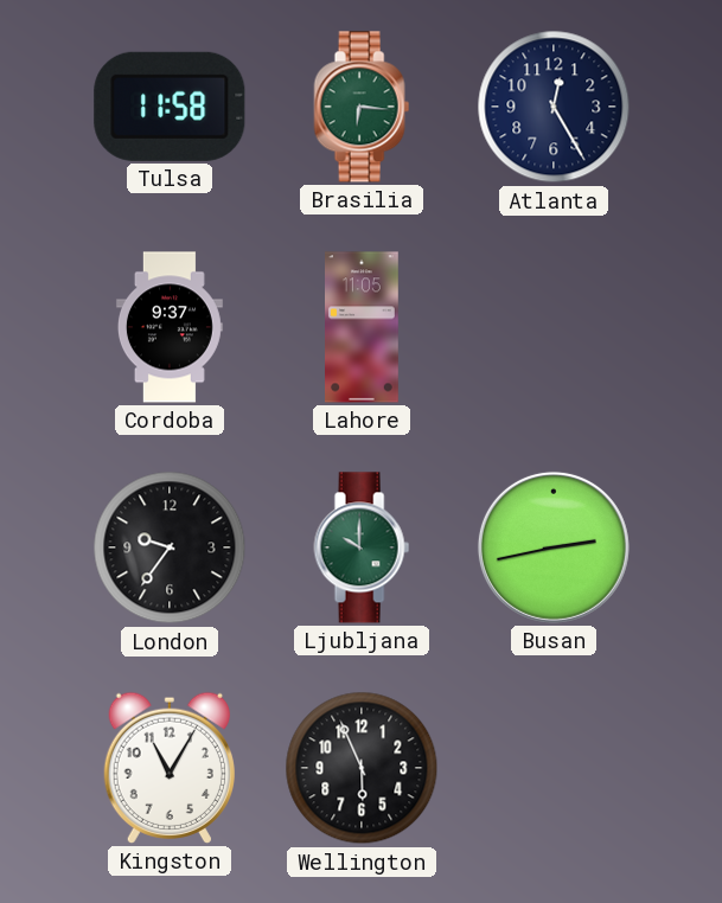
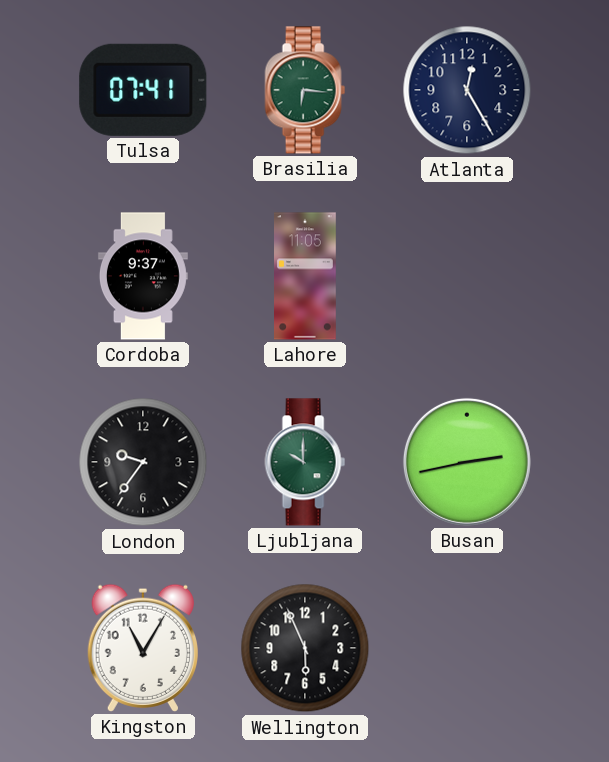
Tulsa: 11:58 -> 07:41
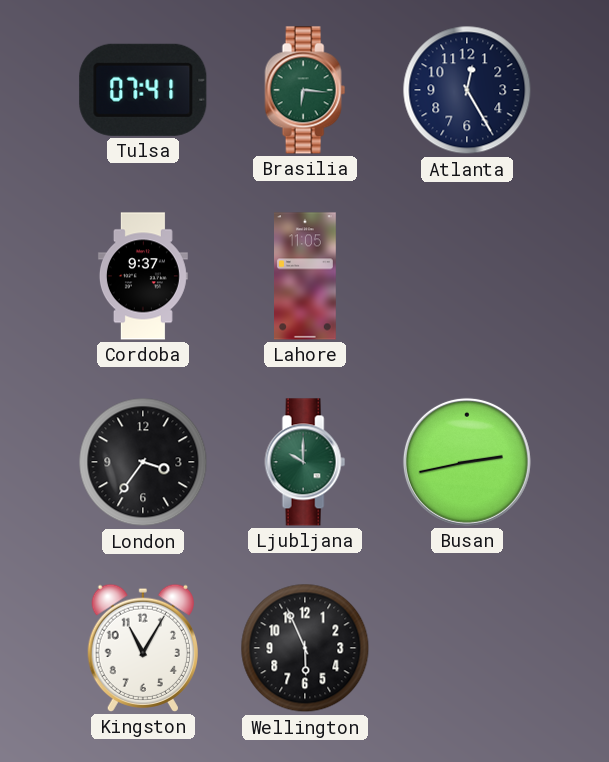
London: 9:36 -> 3:36
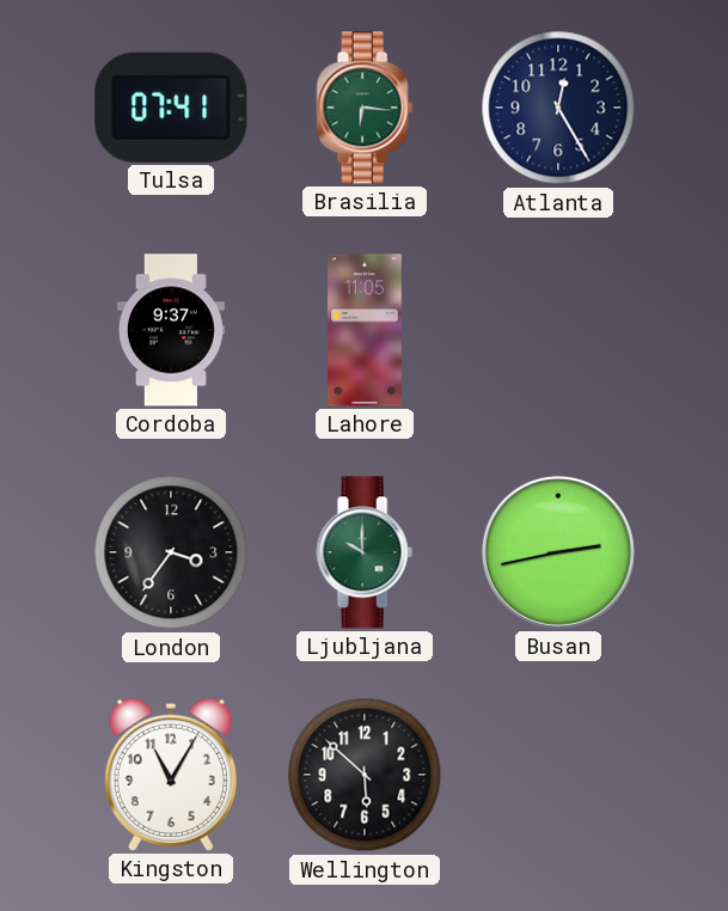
Wellington: 5:56 -> 5:52
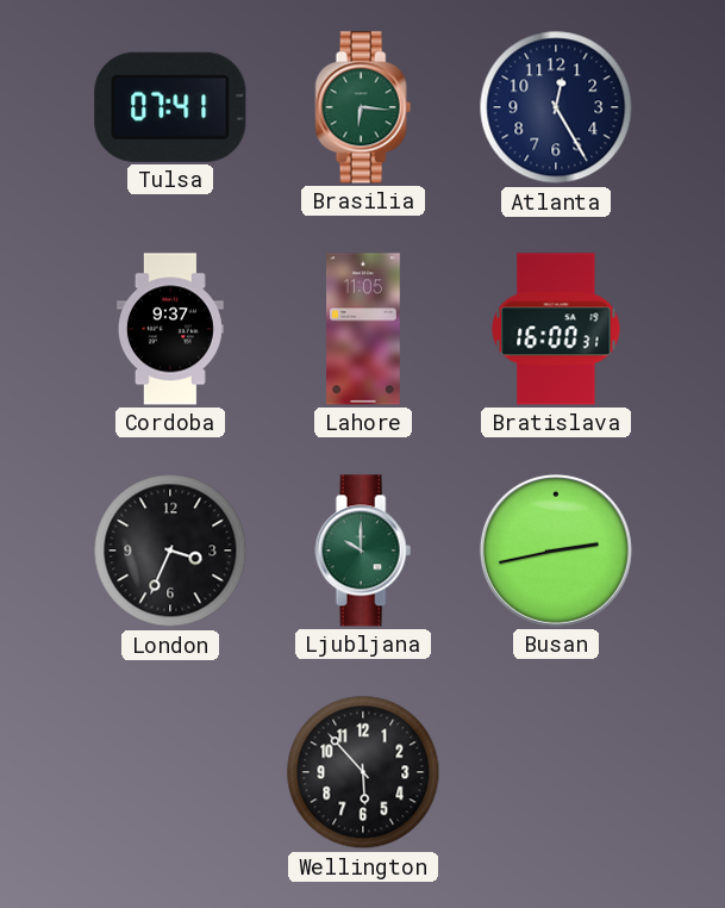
Bratislava: none -> 16:00
London: 3:36 -> 3:34
Kingston: 11:05 -> none
Wellington: 5:52 -> 5:53
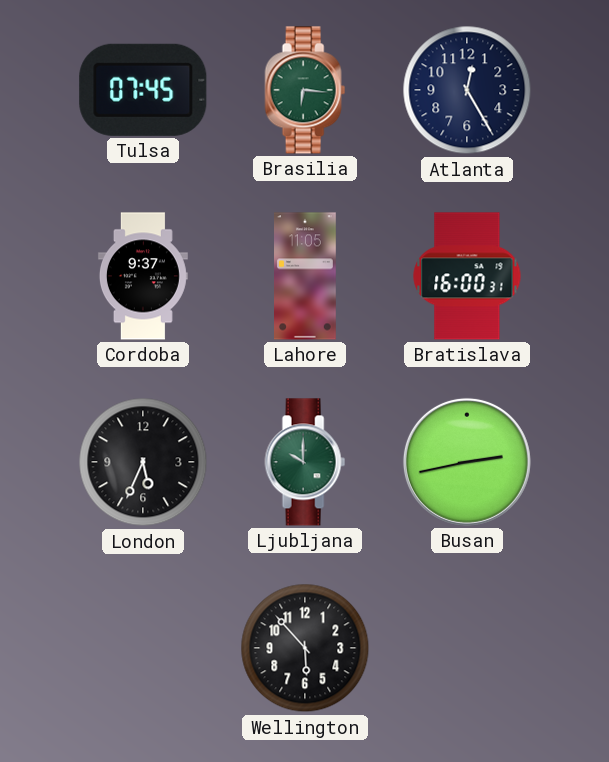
Tulsa: 07:41 -> 07:45
London: 3:34 -> 5:34
